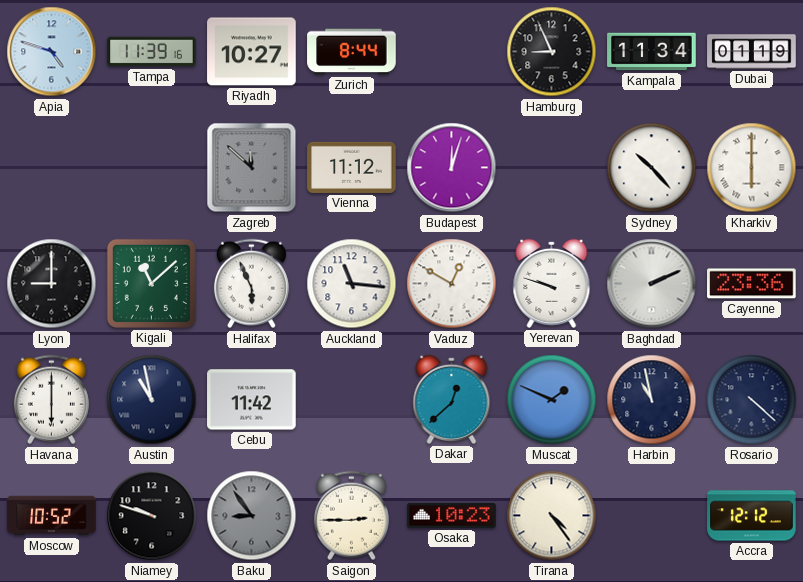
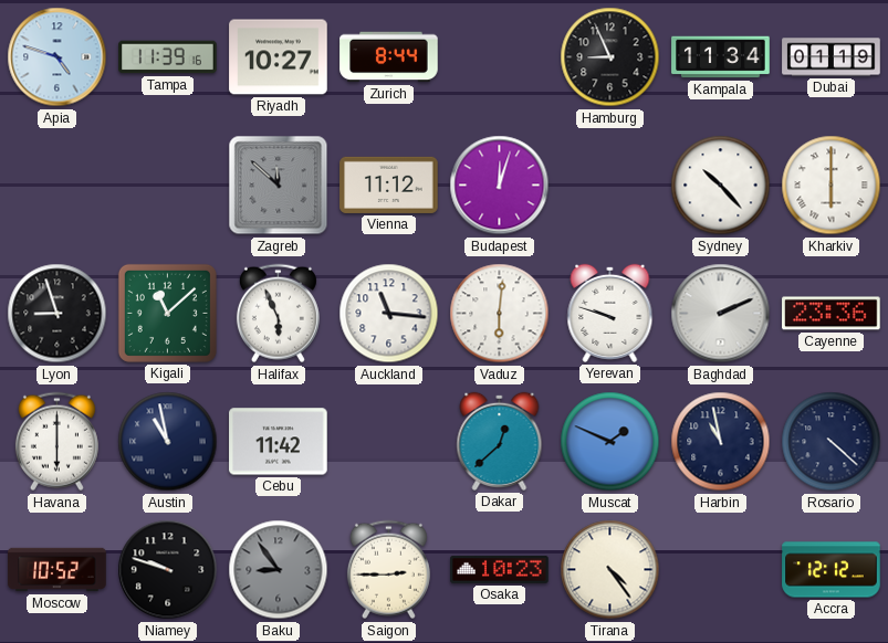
Lyon: 9:00 -> 8:57
Vaduz: 12:50 -> 6:01
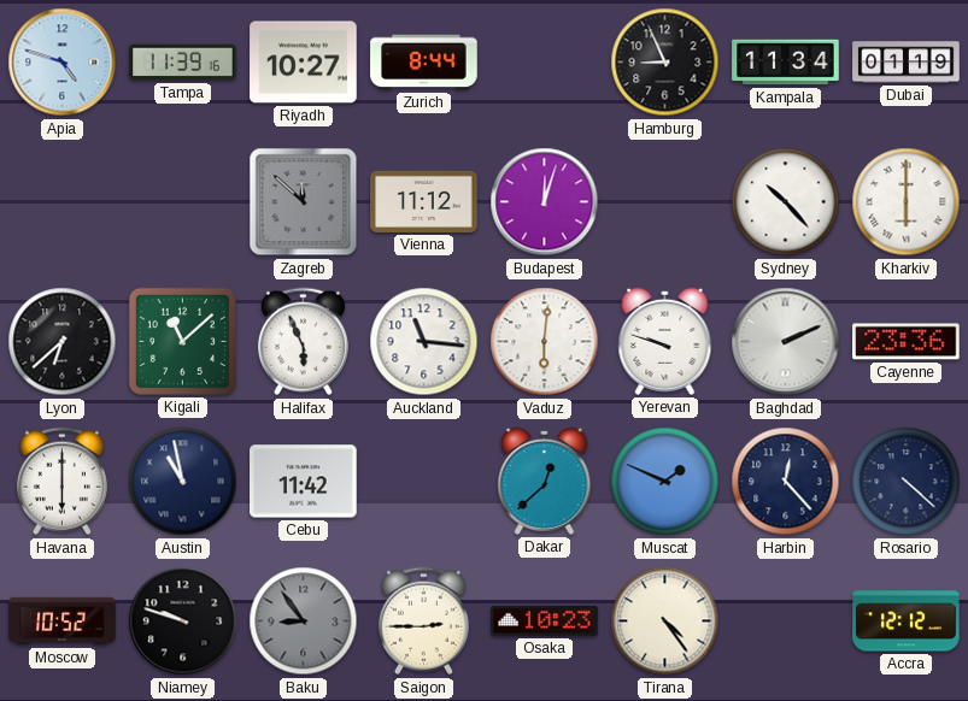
Lyon: 8:57 -> 6:38
Harbin: 10:58 -> 12:23
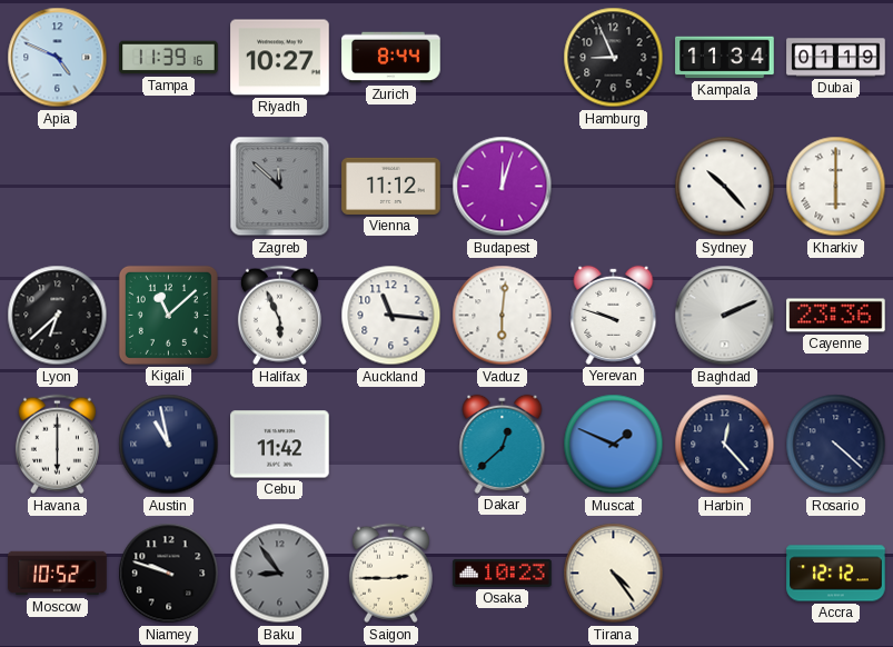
Apia: 4:48 -> 4:49
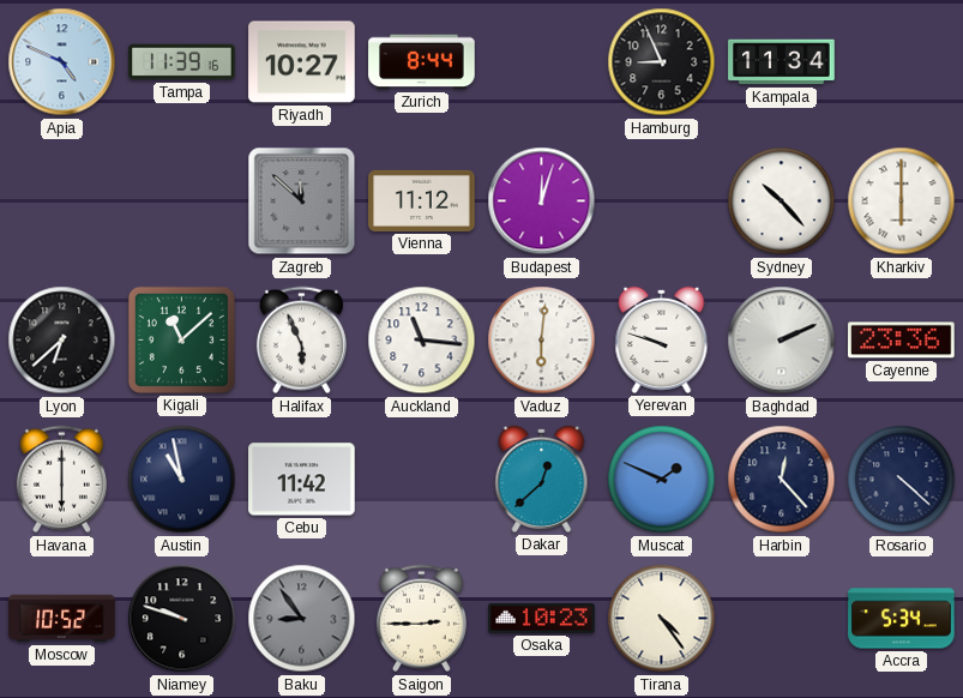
Dubai: 01:19 -> none
Accra: 12:12 -> 5:34
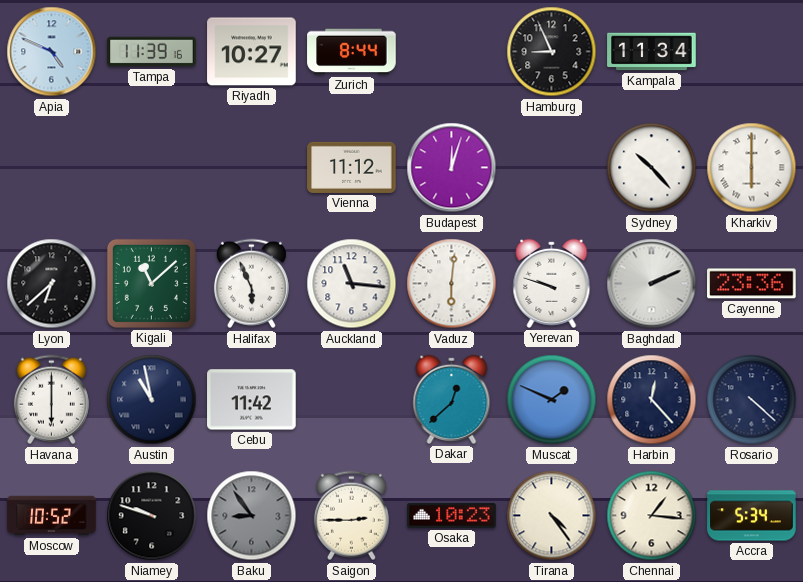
Zagreb: 11:52 -> none
Chennai: none -> 1:16
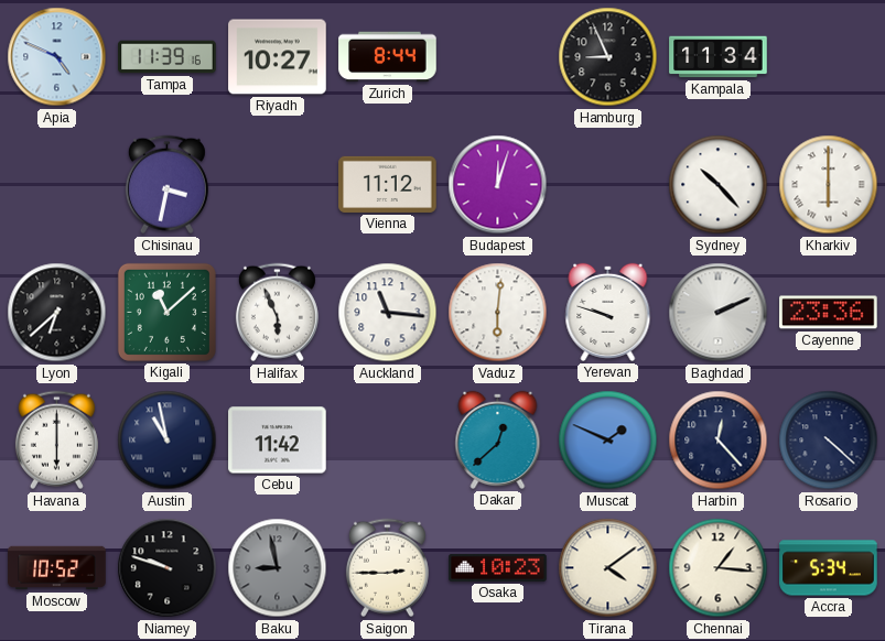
Chisinau: none -> 3:32
Baku: 8:54 -> 8:58
Tirana: 4:24 -> 4:09
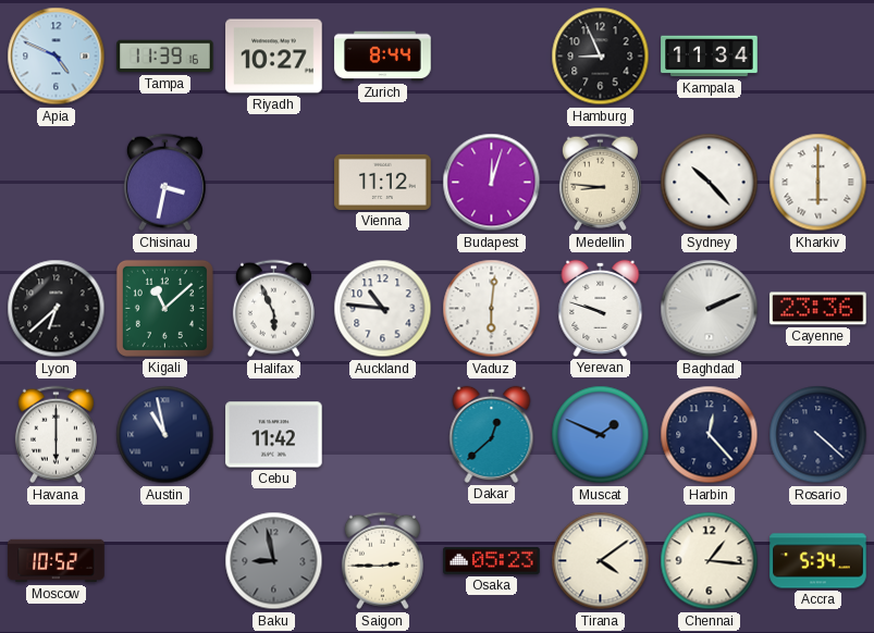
Medellin: none -> 8:46
Auckland: 11:16 -> 10:46
Niamey: 9:48 -> none
Osaka: 10:23 -> 05:23
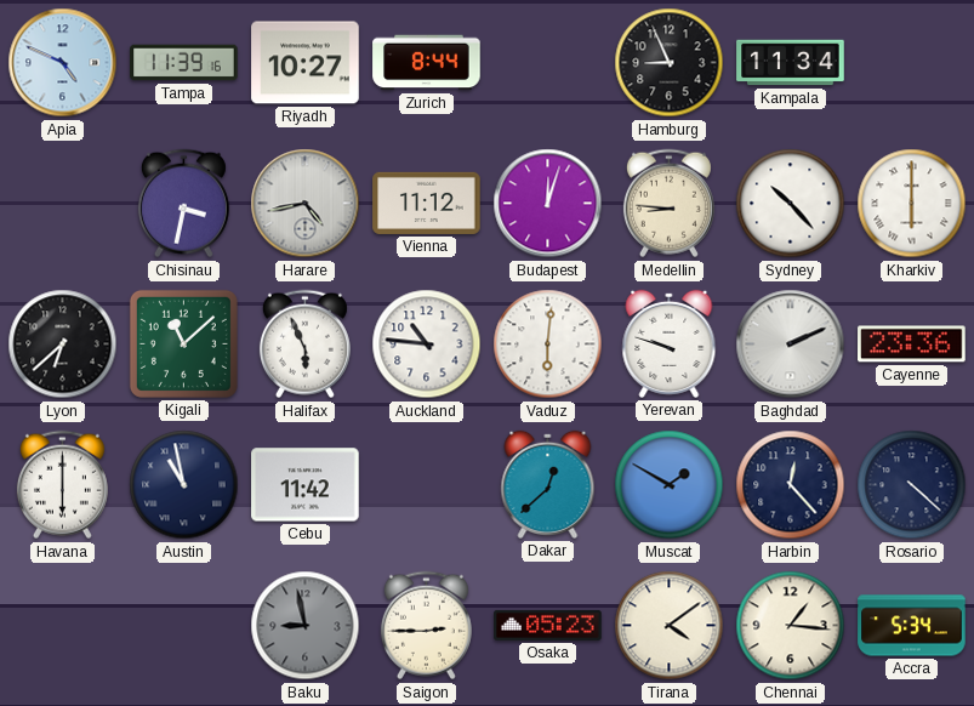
Harare: none -> 4:43
Muscat: 1:49 -> 1:50
Moscow: 10:52 -> none
